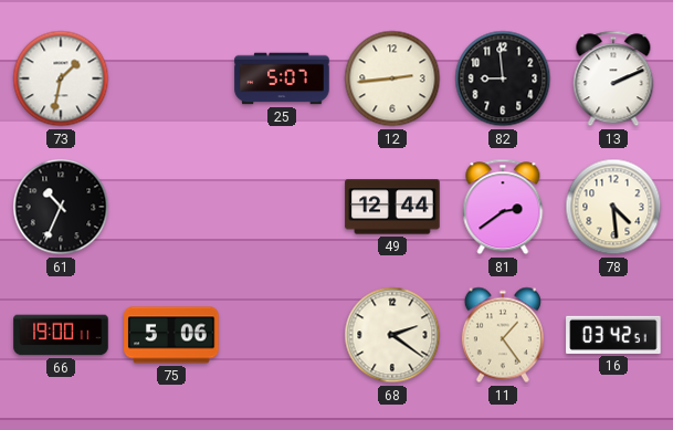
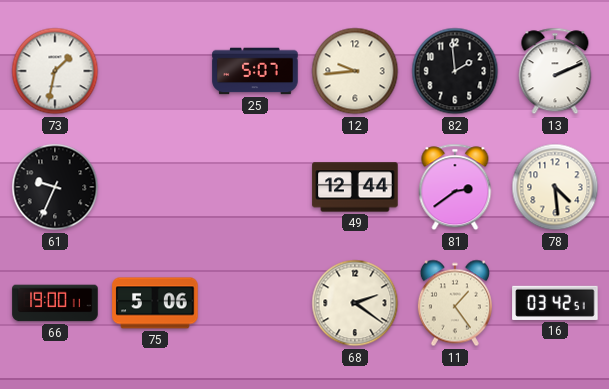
12: 2:44 -> 9:44
82: 8:59 -> 1:59
61: 10:34 -> 9:34
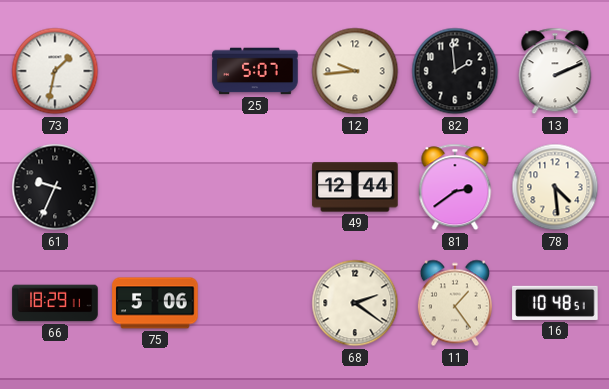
66: 19:00 -> 18:29
16: 03:42 -> 10:48
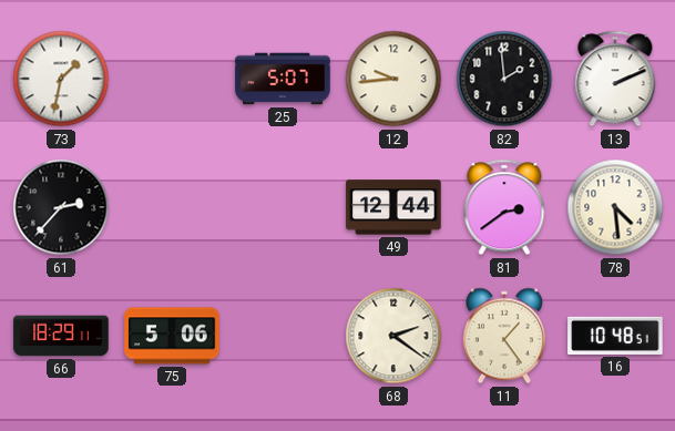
61: 9:34 -> 2:37
